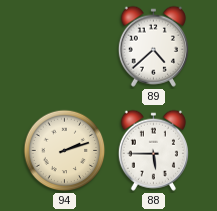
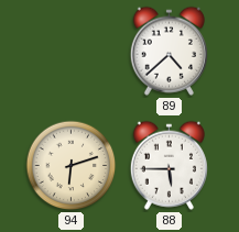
94: 2:12 -> 6:12
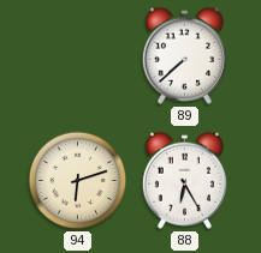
89: 4:38 -> 7:38
88: 5:45 -> 6:25
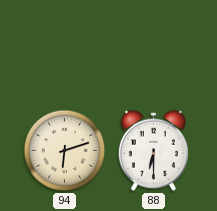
89: 7:38 -> none
88: 6:25 -> 6:30
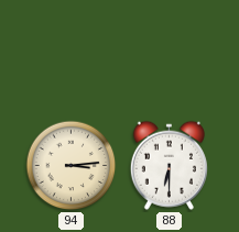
94: 6:12 -> 3:14
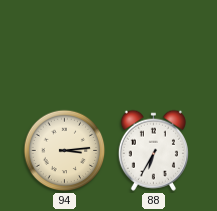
88: 6:30 -> 6:35
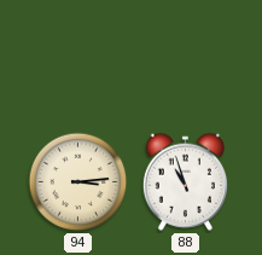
88: 6:35 -> 10:57
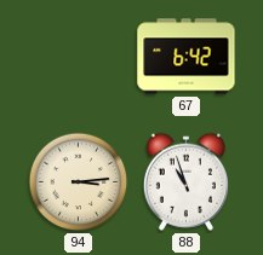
67: none -> 6:42
